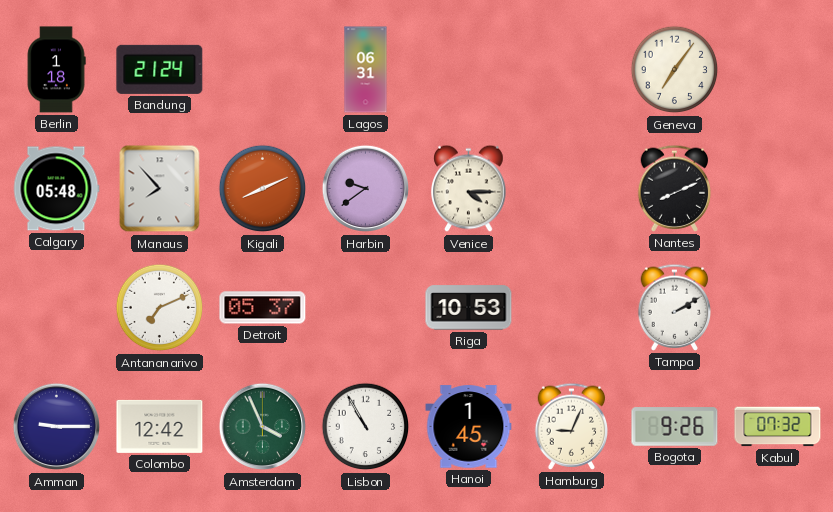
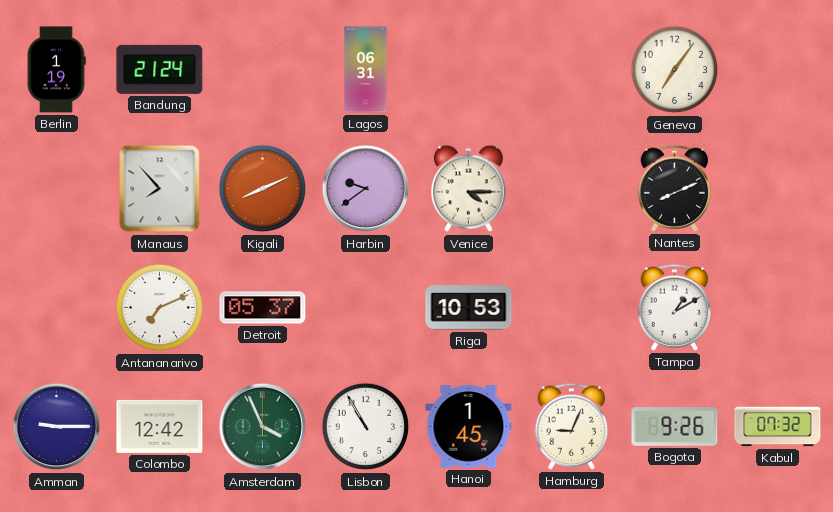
Berlin: 1:18 -> 1:19
Calgary: 05:48 -> none
Tampa: 2:10 -> 1:10
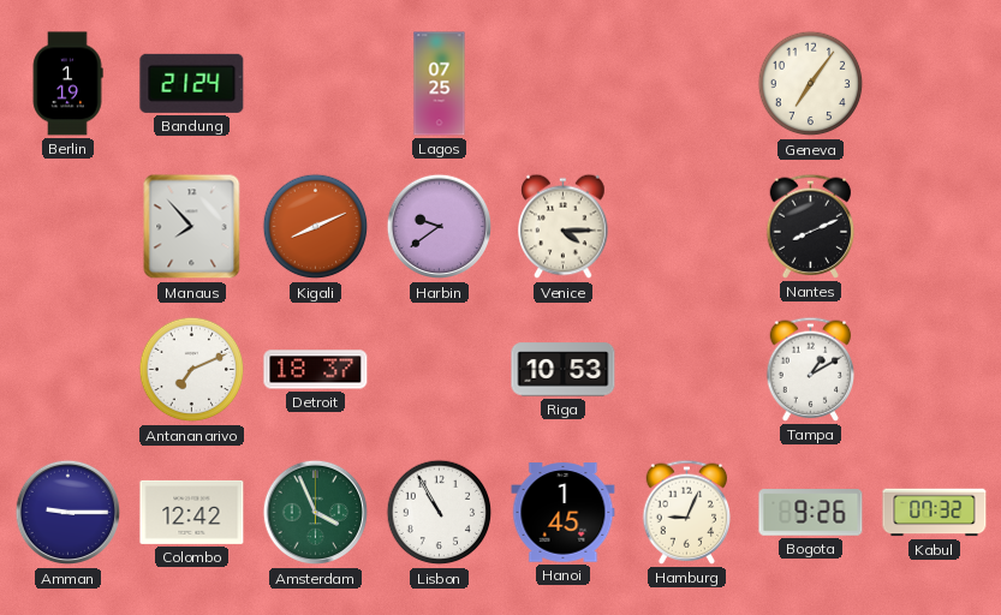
Lagos: 06:31 -> 07:25
Detroit: 05:37 -> 18:37
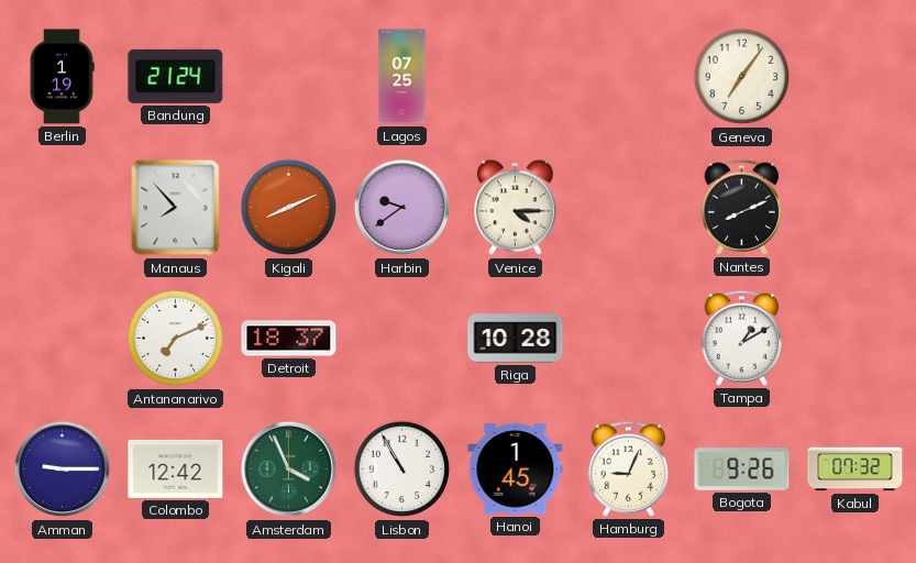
Riga: 10:53 -> 10:28
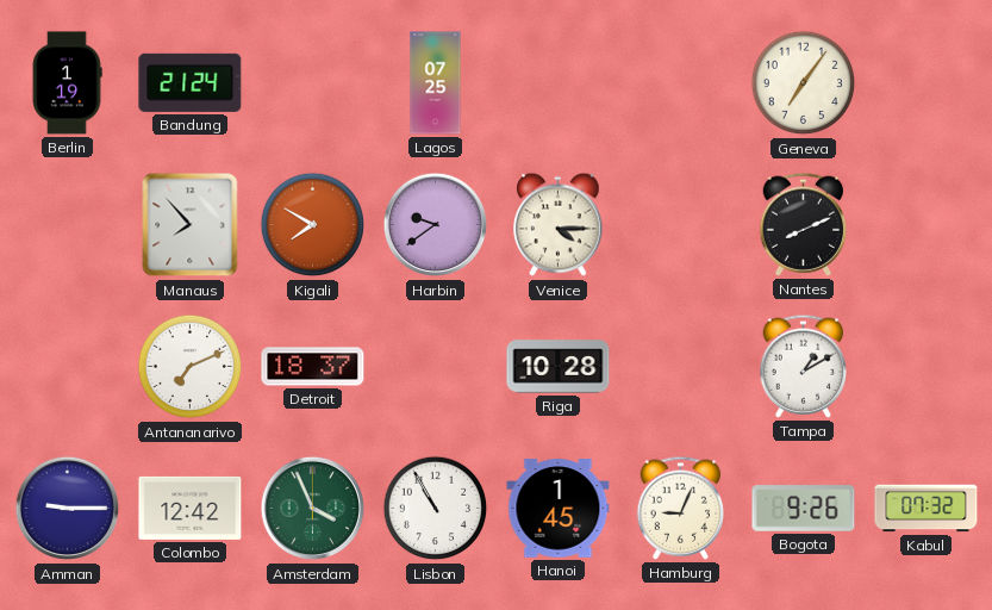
Kigali: 8:11 -> 7:50
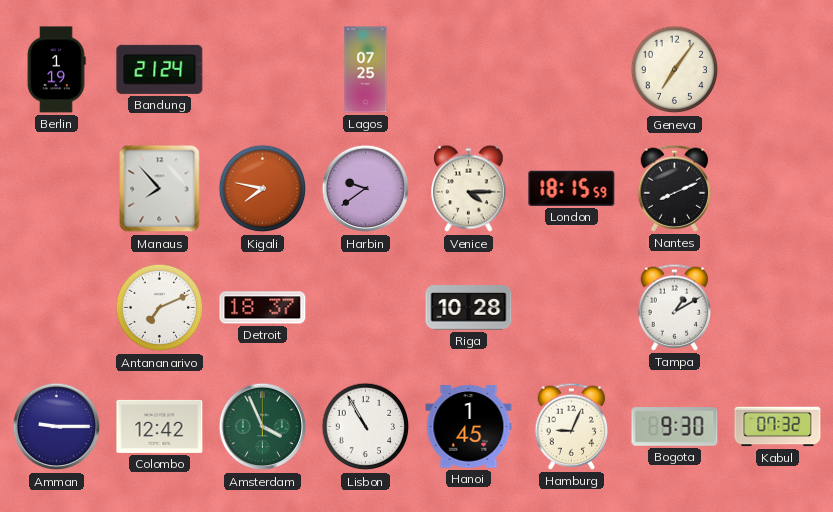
Kigali: 7:50 -> 7:47
London: none -> 18:15
Bogota: 9:26 -> 9:30
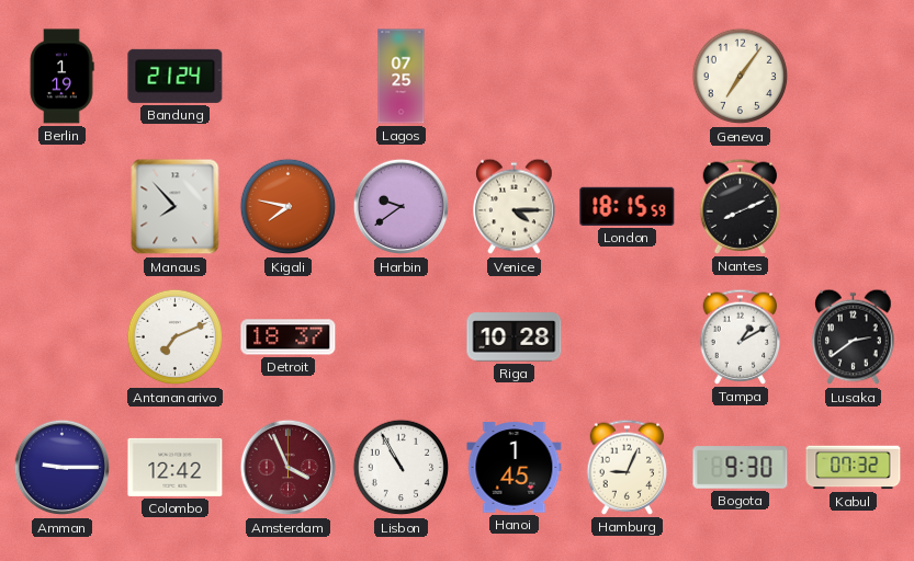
Lusaka: none -> 2:39
Amsterdam dial: green -> burgundy
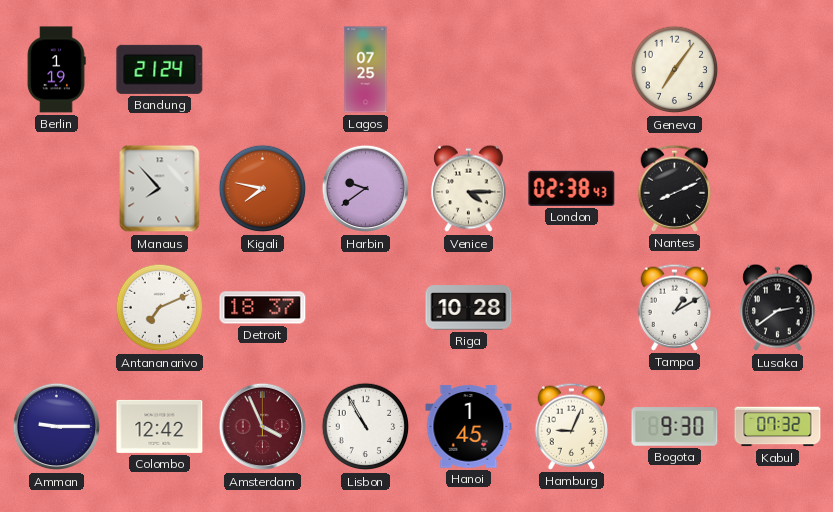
London: 18:15 -> 02:38
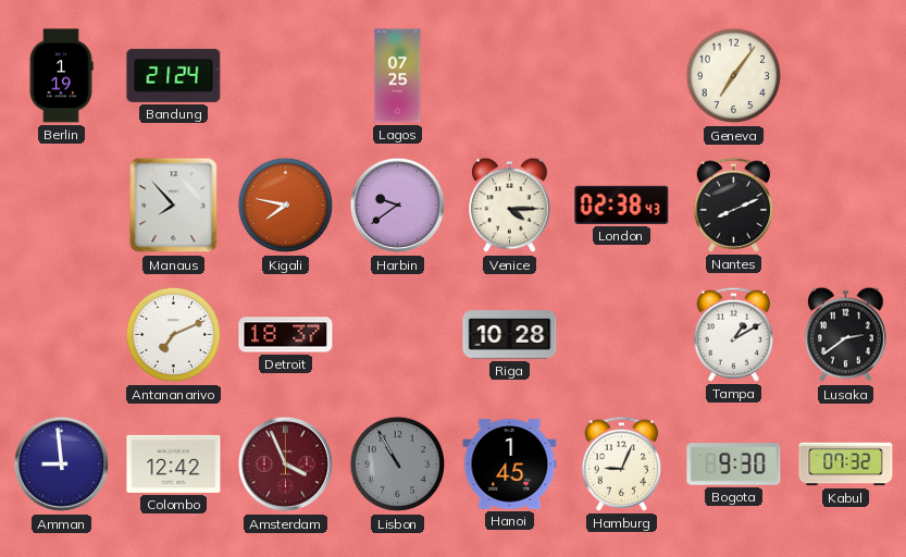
Amman: 9:15 -> 8:59
Lisbon dial: white -> grey
